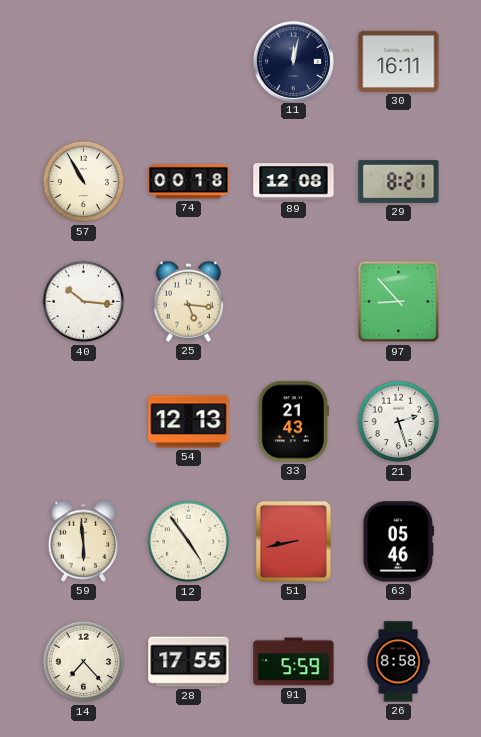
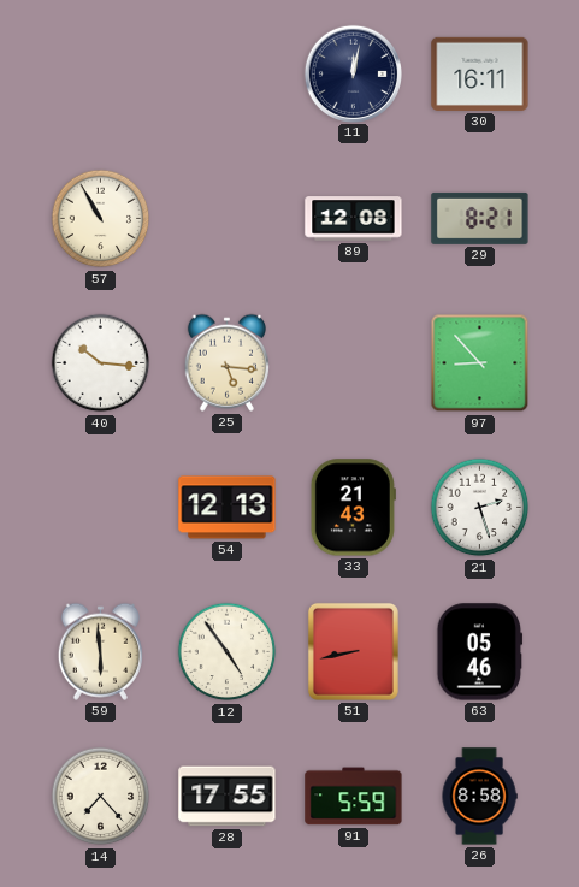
74: 00:18 -> none
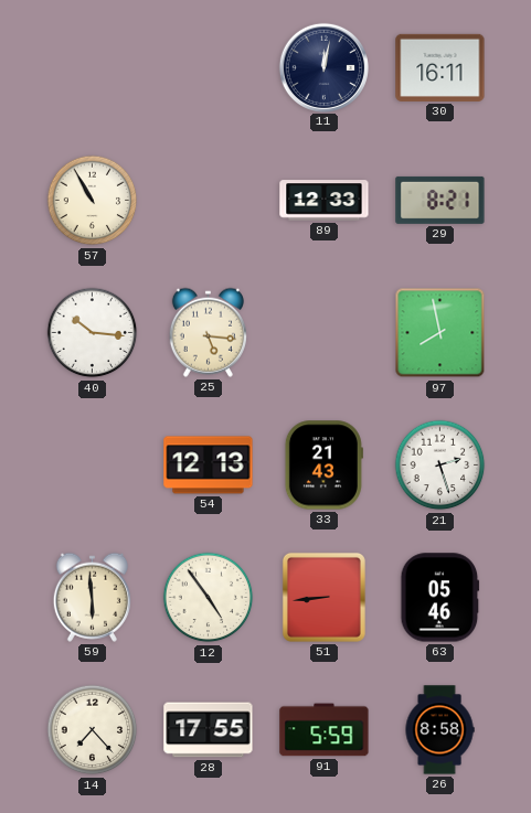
89: 12:08 -> 12:33
97: 8:53 -> 7:58
51: 8:43 -> 8:44
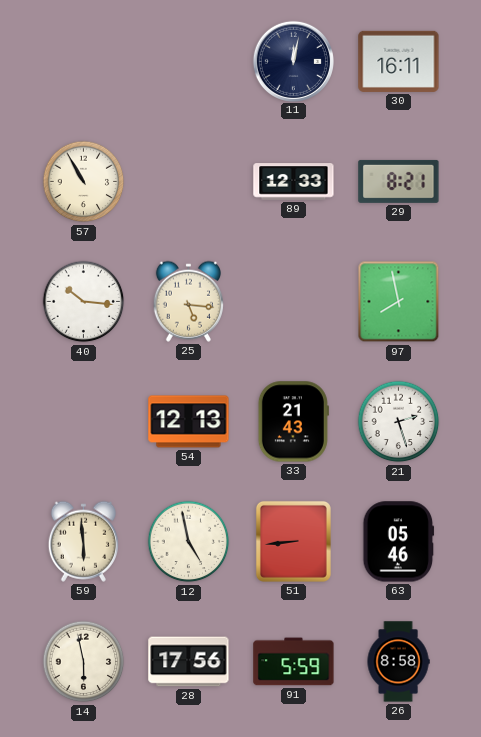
12: 4:54 -> 4:58
14: 7:23 -> 5:58
28: 17:55 -> 17:56
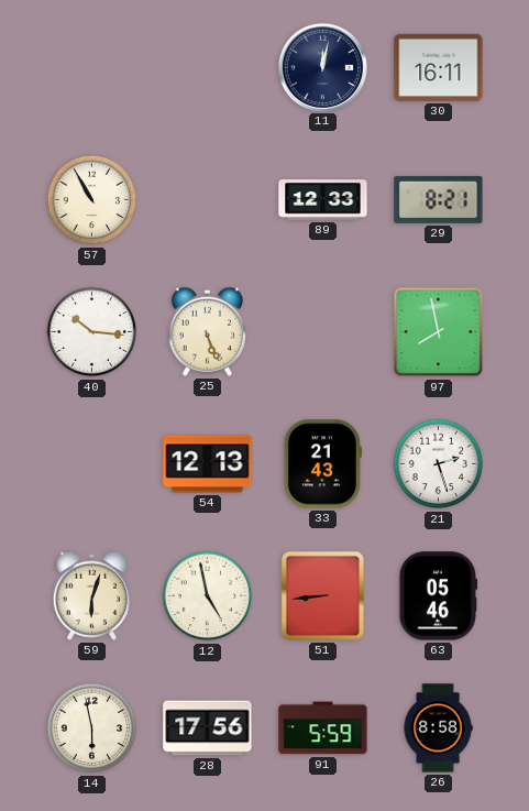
25: 5:16 -> 5:26
59: 5:59 -> 6:03
